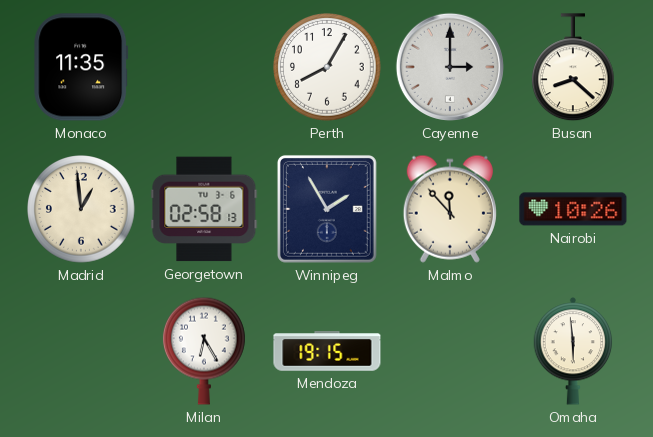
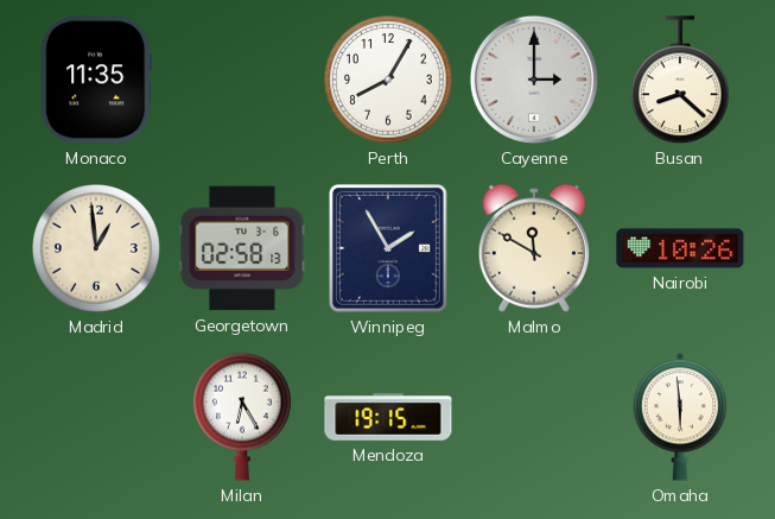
Malmo: 11:53 -> 11:50
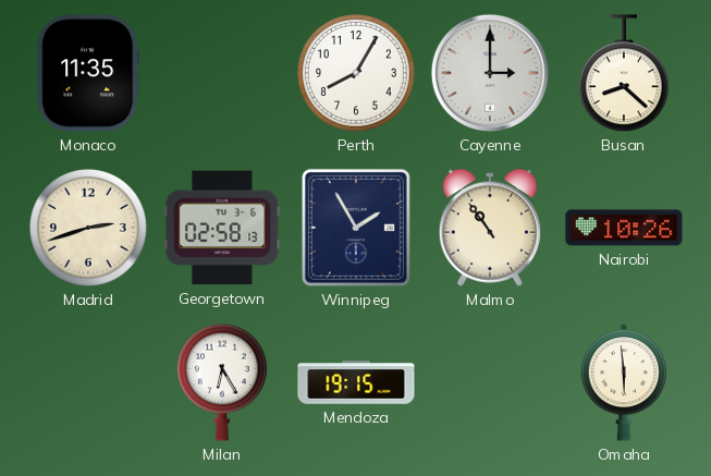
Madrid: 12:59 -> 2:42
Malmo: 11:50 -> 10:54
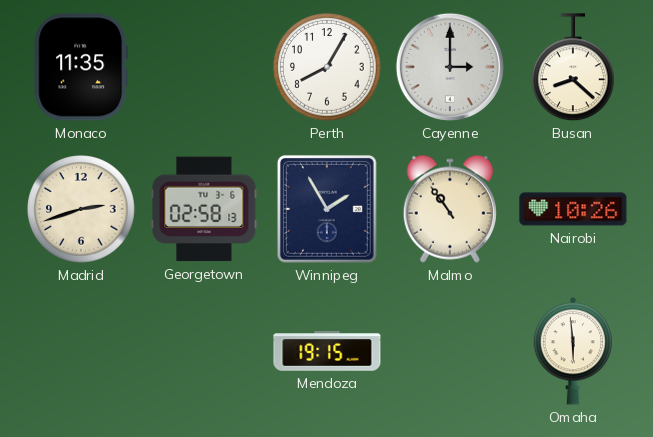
Milan: 6:25 -> none
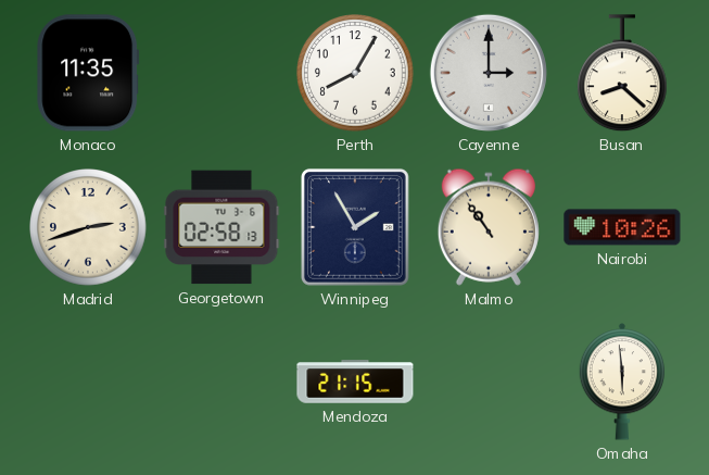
Mendoza: 19:15 -> 21:15
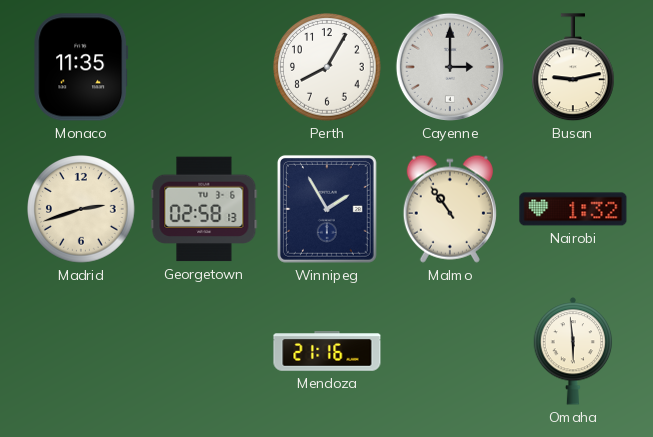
Busan: 8:22 -> 9:13
Nairobi: 10:26 -> 1:32
Mendoza: 21:15 -> 21:16
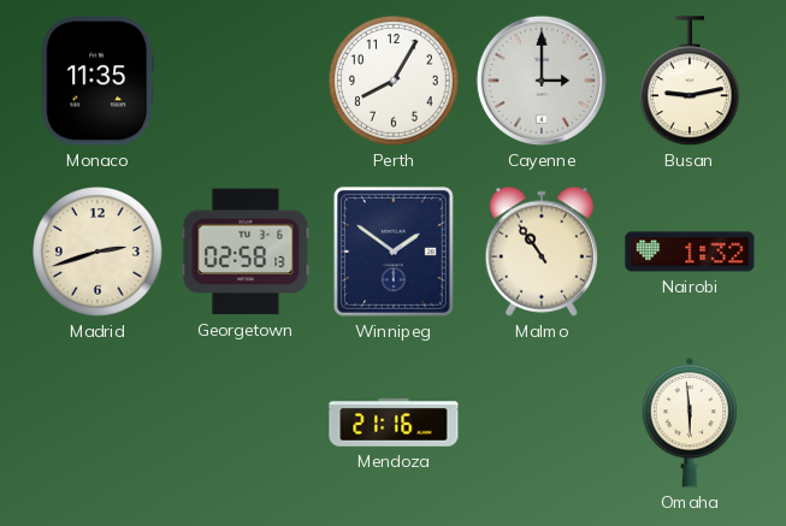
Winnipeg: 1:55 -> 1:51
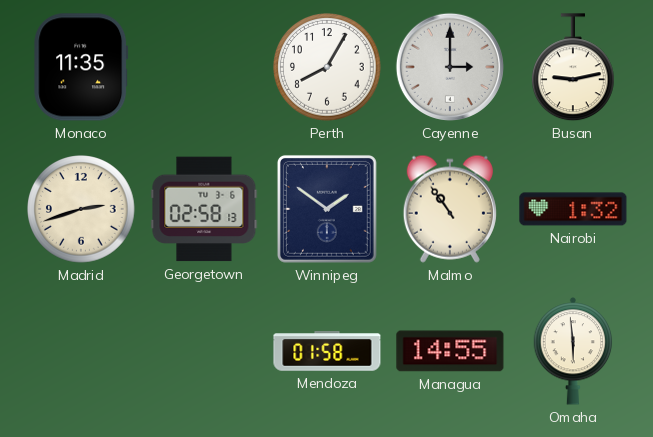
Mendoza: 21:16 -> 01:58
Managua: none -> 14:55
